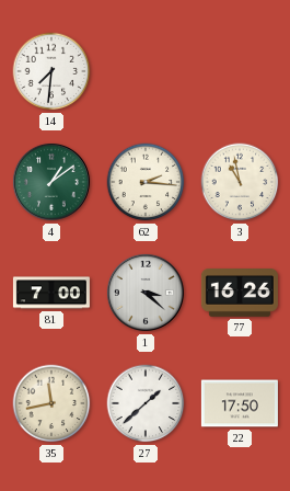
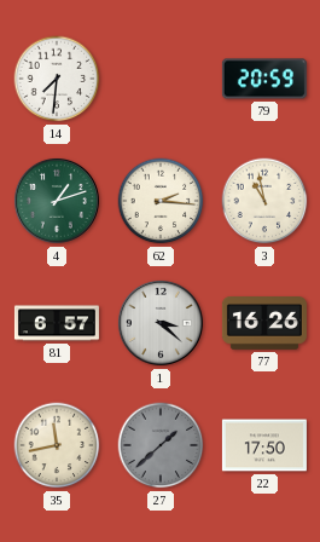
79: none -> 20:59
4: 1:09 -> 1:12
81: 7:00 -> 6:57
27 dial: white -> grey
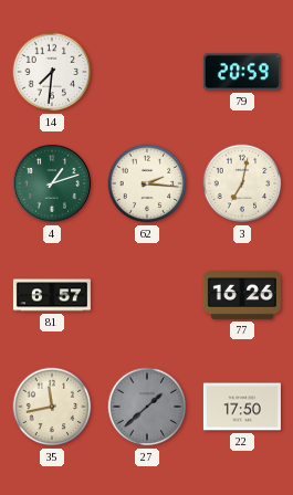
3: 10:58 -> 7:02
1: 3:22 -> none
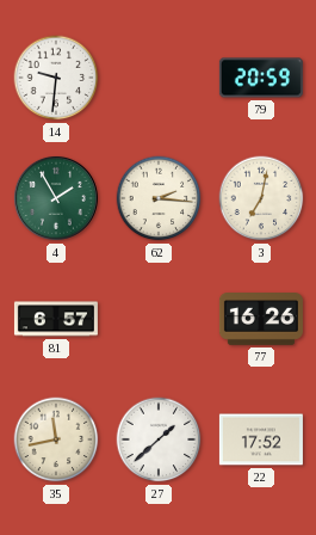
14: 7:31 -> 9:31
4: 1:12 -> 1:55
27 dial: grey -> white
22: 17:50 -> 17:52
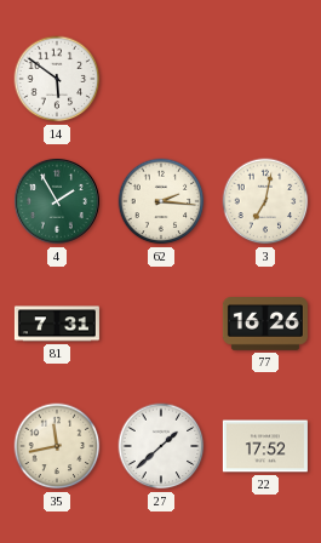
14: 9:31 -> 5:51
79: 20:59 -> none
81: 6:57 -> 7:31
